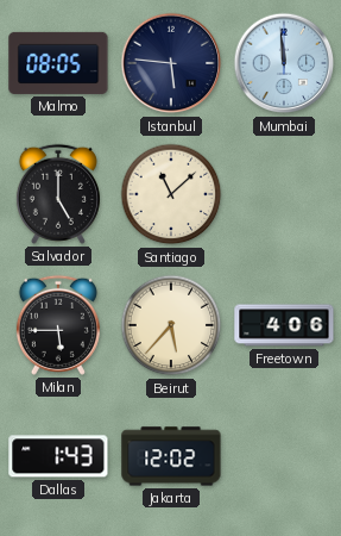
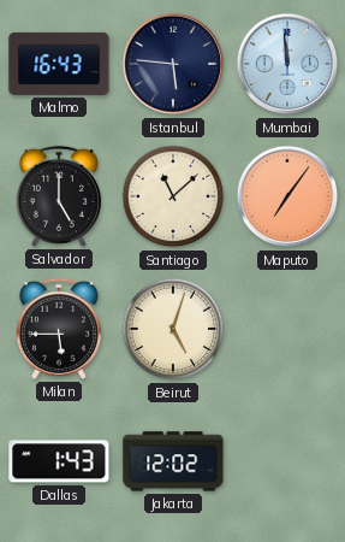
Malmo: 08:05 -> 16:43
Maputo: none -> 7:06
Beirut: 5:37 -> 5:03
Freetown: 4:06 -> none
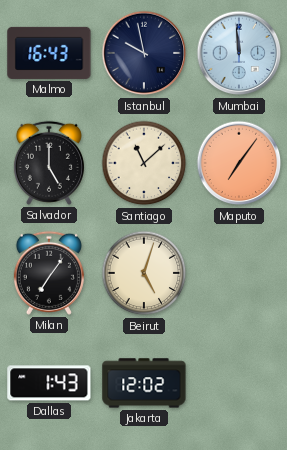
Istanbul: 5:46 -> 9:58
Milan: 5:45 -> 7:06
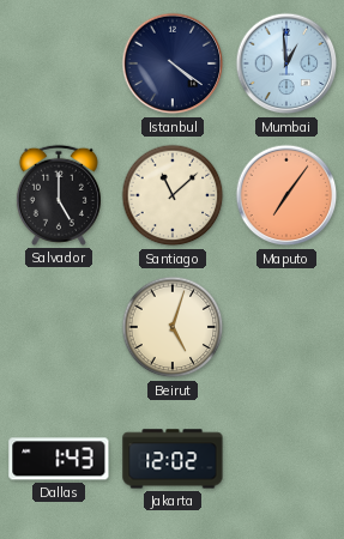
Malmo: 16:43 -> none
Istanbul: 9:58 -> 4:21
Mumbai: 11:59 -> 12:59
Milan: 7:06 -> none
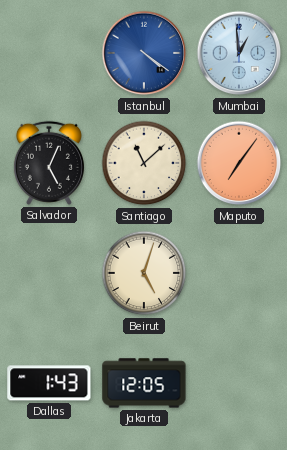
Istanbul dial: navy -> blue
Salvador: 5:00 -> 5:04
Jakarta: 12:02 -> 12:05
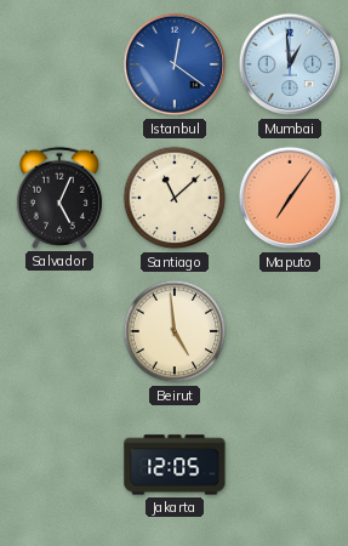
Istanbul: 4:21 -> 12:21
Beirut: 5:03 -> 4:59
Dallas: 1:43 -> none
